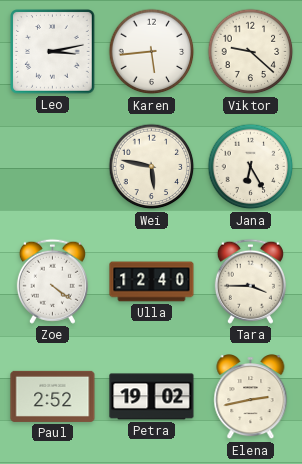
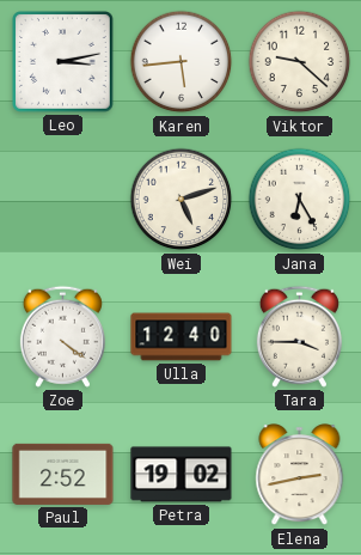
Wei: 5:47 -> 5:12
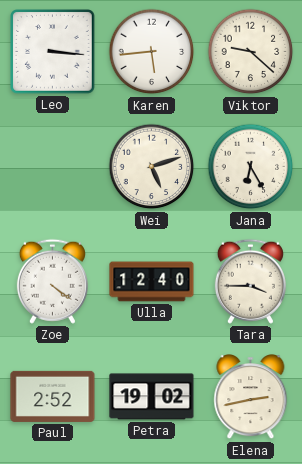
Leo: 3:13 -> 3:16
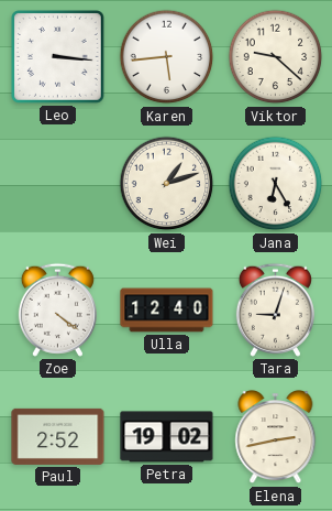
Wei: 5:12 -> 1:12
Tara: 3:45 -> 9:03
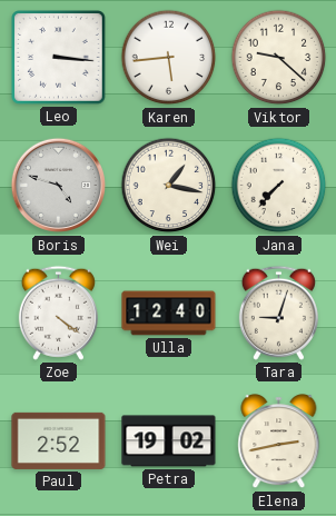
Boris: none -> 4:48
Wei: 1:12 -> 1:17
Jana: 6:25 -> 7:37
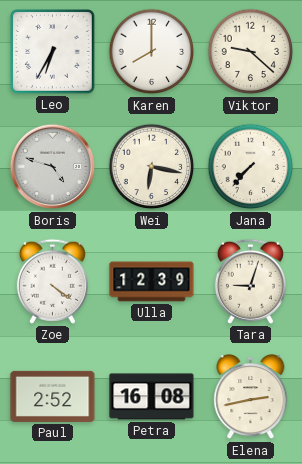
Leo: 3:16 -> 6:35
Karen: 5:44 -> 8:00
Wei: 1:17 -> 6:17
Ulla: 12:40 -> 12:39
Petra: 19:02 -> 16:08
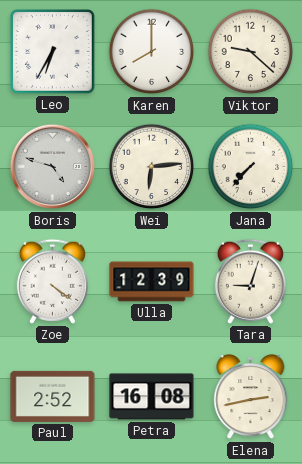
Wei: 6:17 -> 6:14
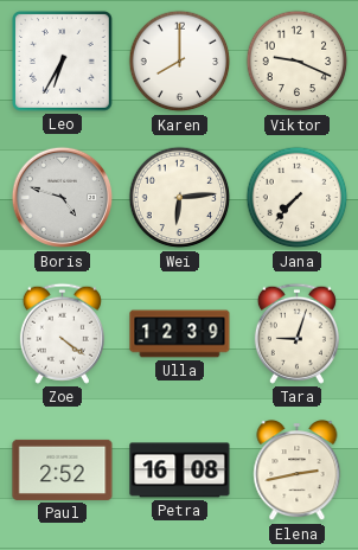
Viktor: 9:22 -> 9:19
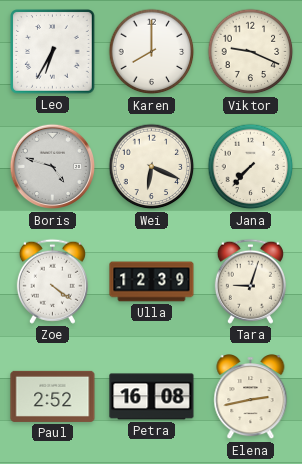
Wei: 6:14 -> 6:19
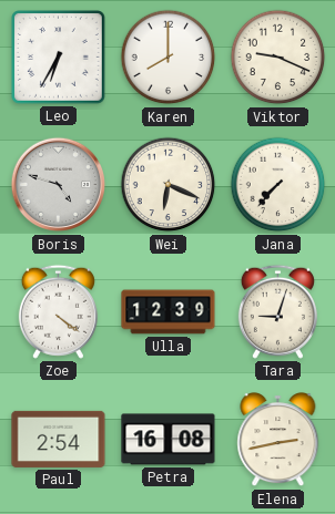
Paul: 2:52 -> 2:54
